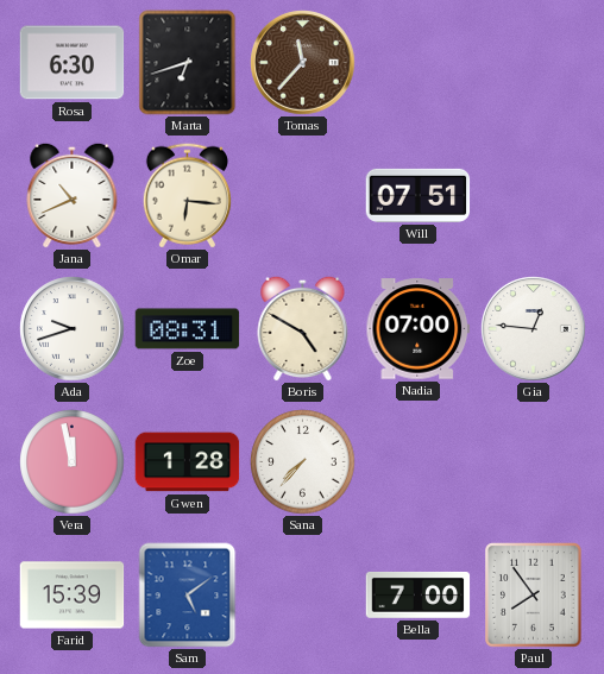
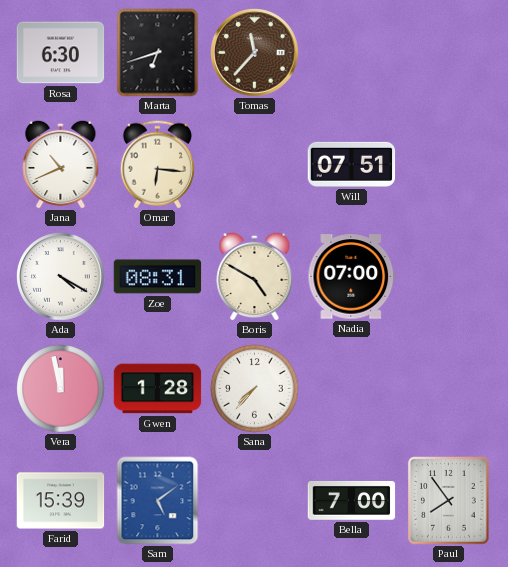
Ada: 9:42 -> 4:20
Gia: 12:46 -> none
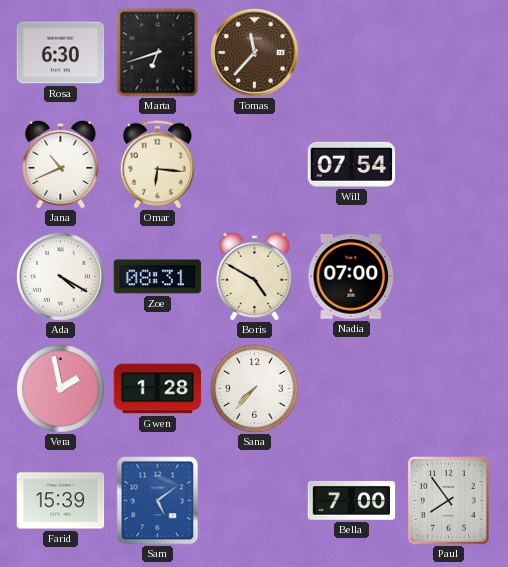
Will: 07:51 -> 07:54
Vera: 11:58 -> 1:58
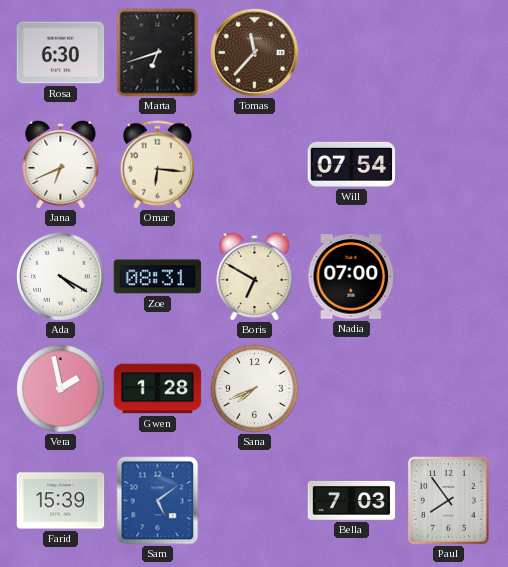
Jana: 10:41 -> 6:41
Boris: 4:50 -> 6:50
Sana: 7:37 -> 7:41
Bella: 7:00 -> 7:03
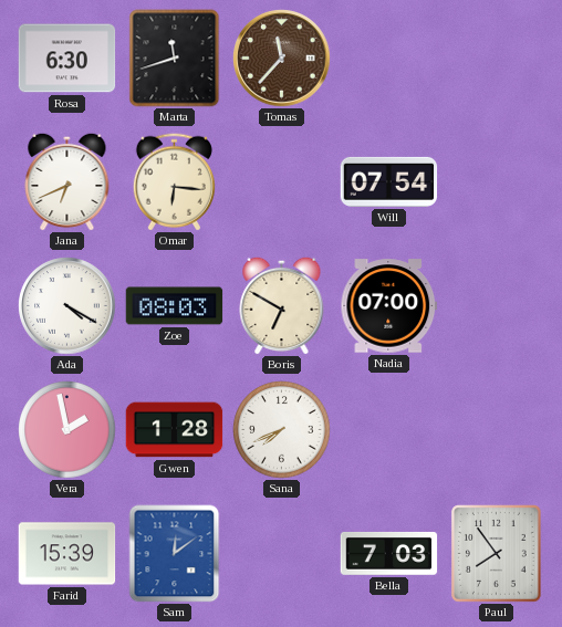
Marta: 6:42 -> 11:42
Zoe: 08:31 -> 08:03
Sam: 5:09 -> 12:09
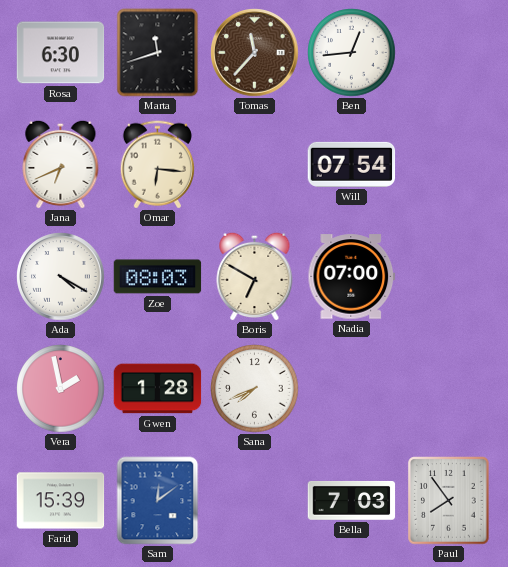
Ben: none -> 12:44
